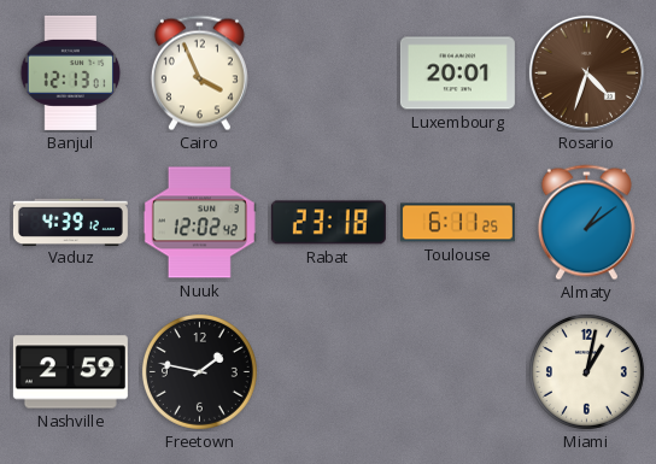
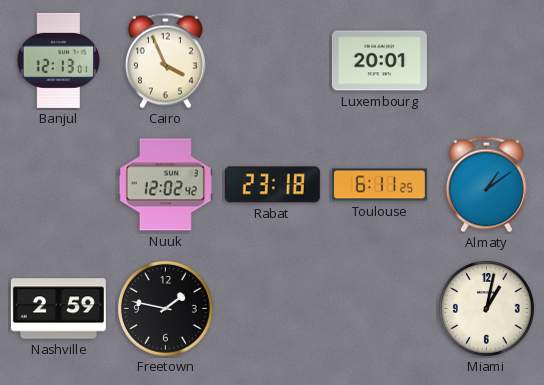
Rosario: 4:33 -> none
Vaduz: 4:39 -> none
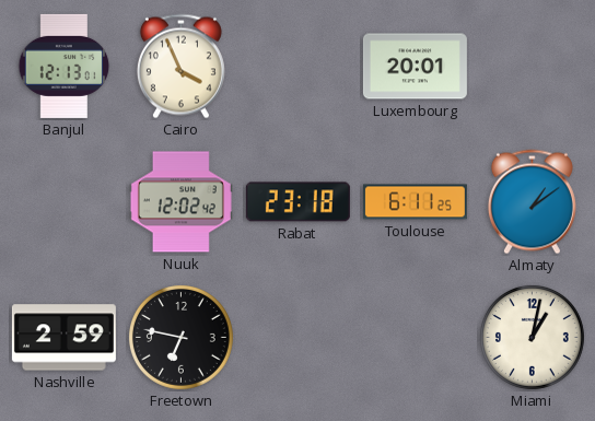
Freetown: 1:47 -> 6:47
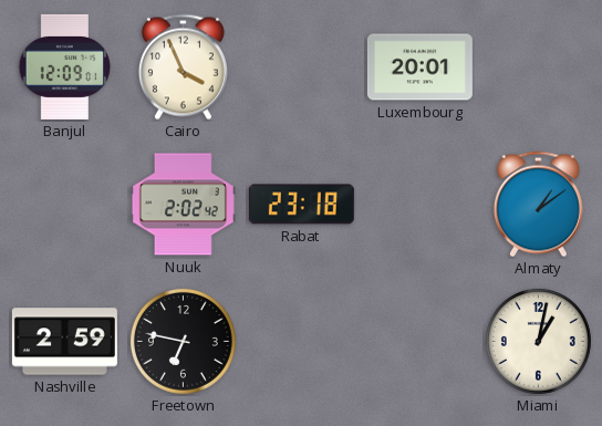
Banjul: 12:13 -> 12:09
Nuuk: 12:02 -> 2:02
Toulouse: 6:11 -> none
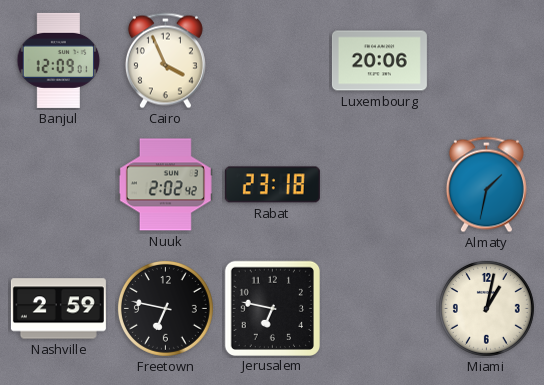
Luxembourg: 20:01 -> 20:06
Almaty: 1:09 -> 1:32
Jerusalem: none -> 6:47
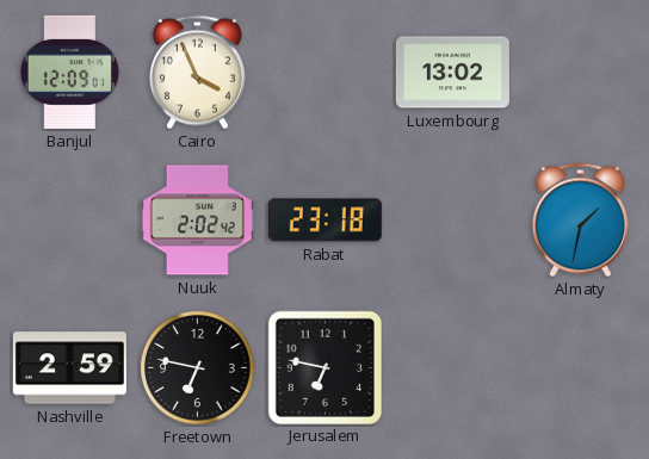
Luxembourg: 20:06 -> 13:02
Miami: 1:02 -> none
